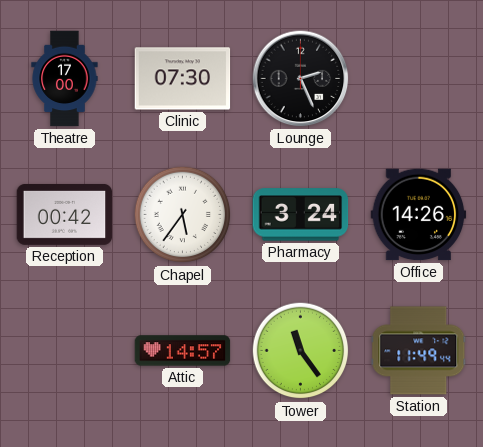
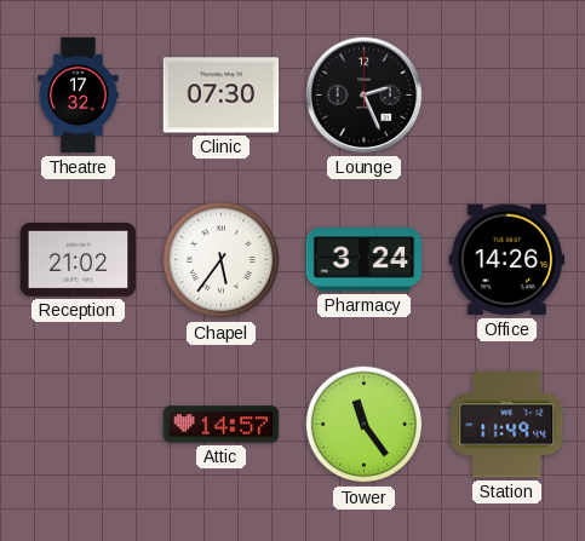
Theatre: 17:00 -> 17:32
Reception: 00:42 -> 21:02
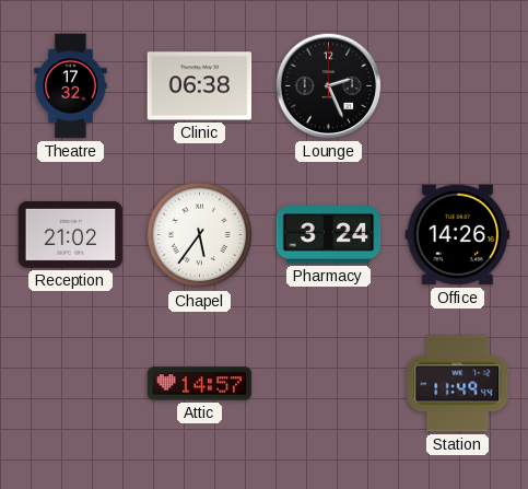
Clinic: 07:30 -> 06:38
Tower: 11:24 -> none
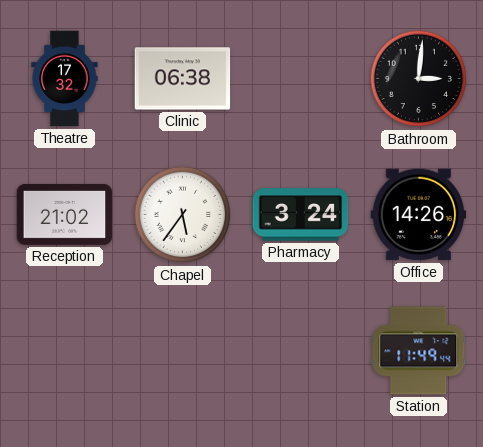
Lounge: 2:26 -> none
Bathroom: none -> 3:01
Attic: 14:57 -> none
